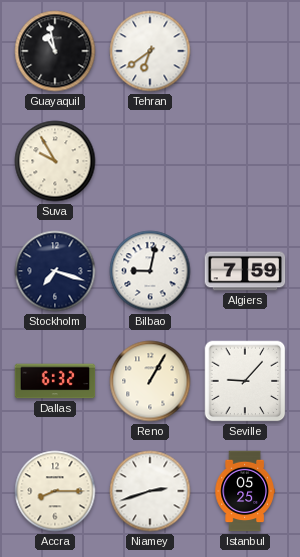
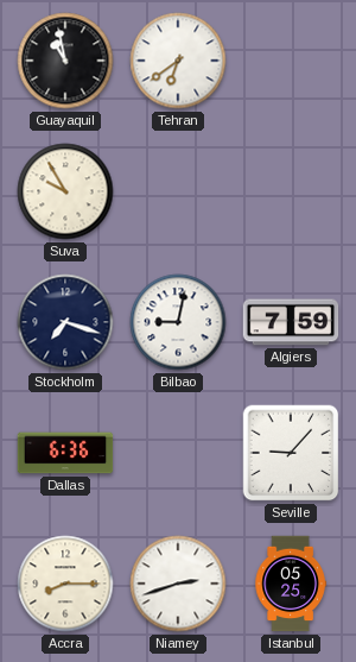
Dallas: 6:32 -> 6:36
Reno: 1:05 -> none
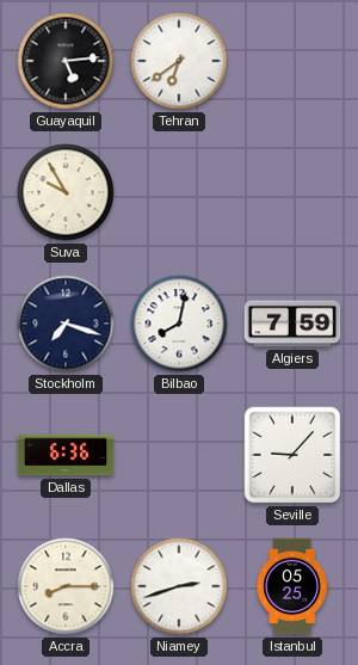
Guayaquil: 10:58 -> 5:14
Bilbao: 9:02 -> 8:02
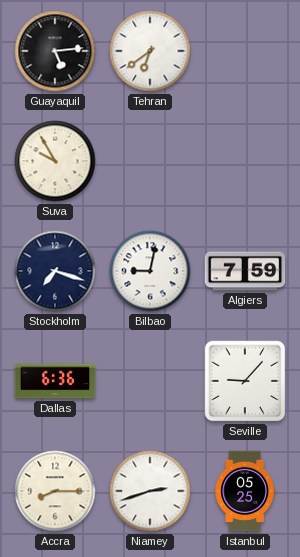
Bilbao: 8:02 -> 9:02
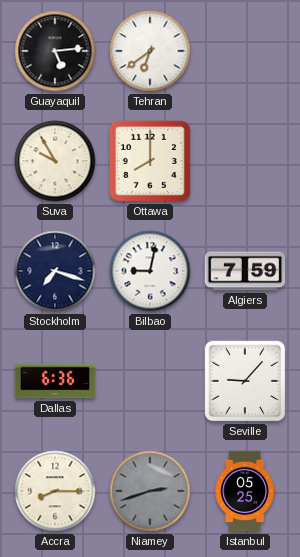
Ottawa: none -> 8:00
Niamey dial: white -> grey
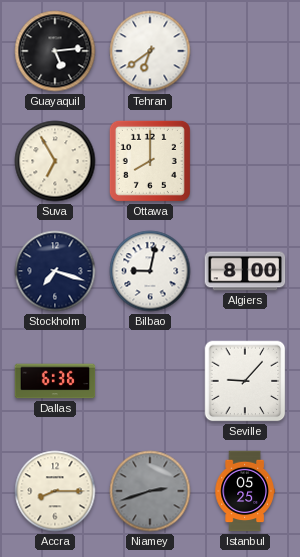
Suva: 9:55 -> 6:55
Algiers: 7:59 -> 8:00
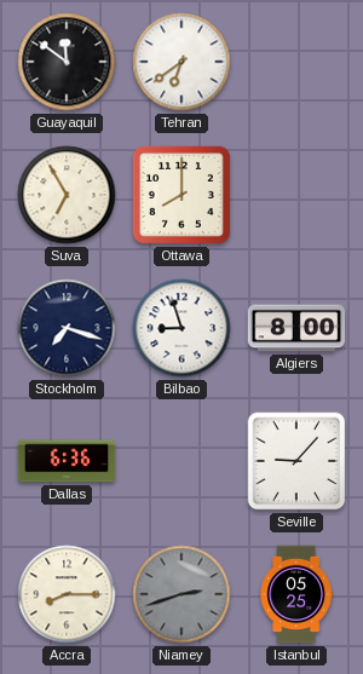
Guayaquil: 5:14 -> 11:51
Bilbao: 9:02 -> 8:57
